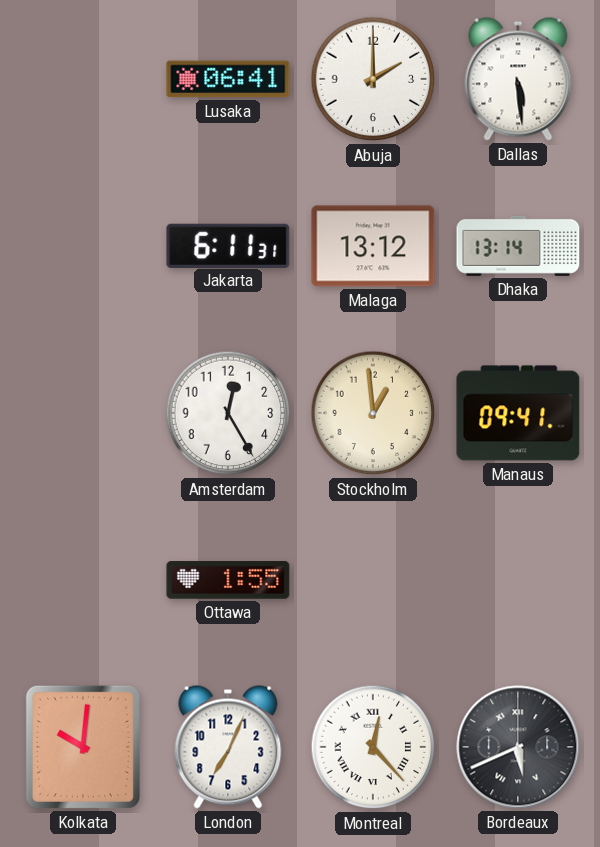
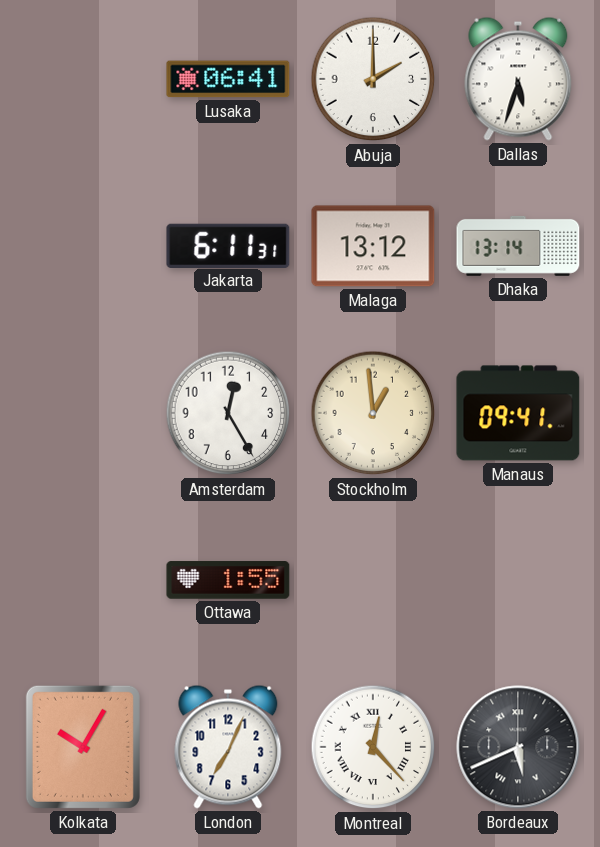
Dallas: 5:29 -> 5:33
Kolkata: 10:01 -> 10:05
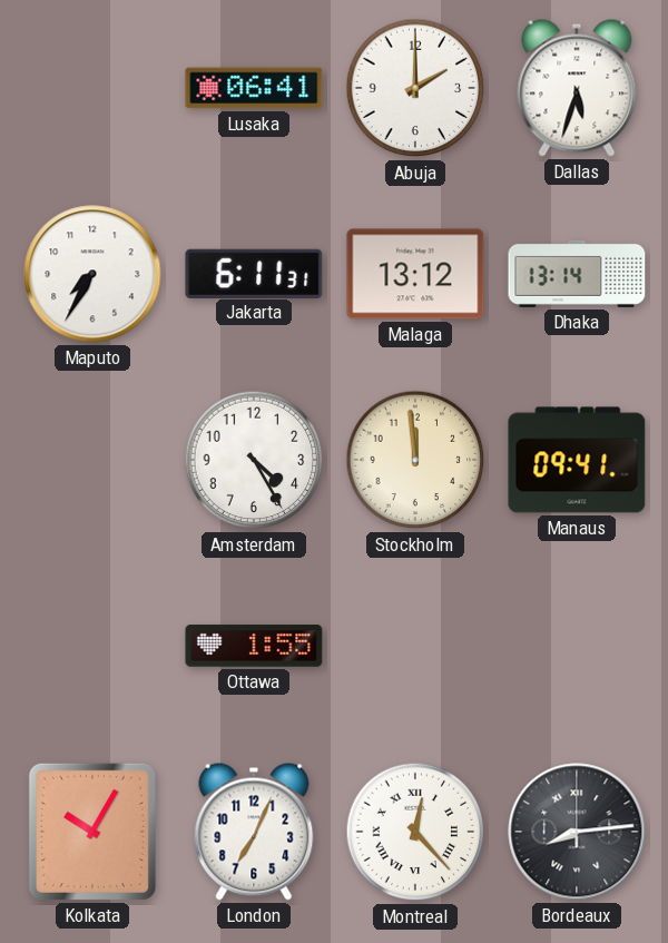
Maputo: none -> 7:35
Amsterdam: 12:25 -> 4:25
Stockholm: 12:59 -> 11:59
Bordeaux: 5:41 -> 8:14
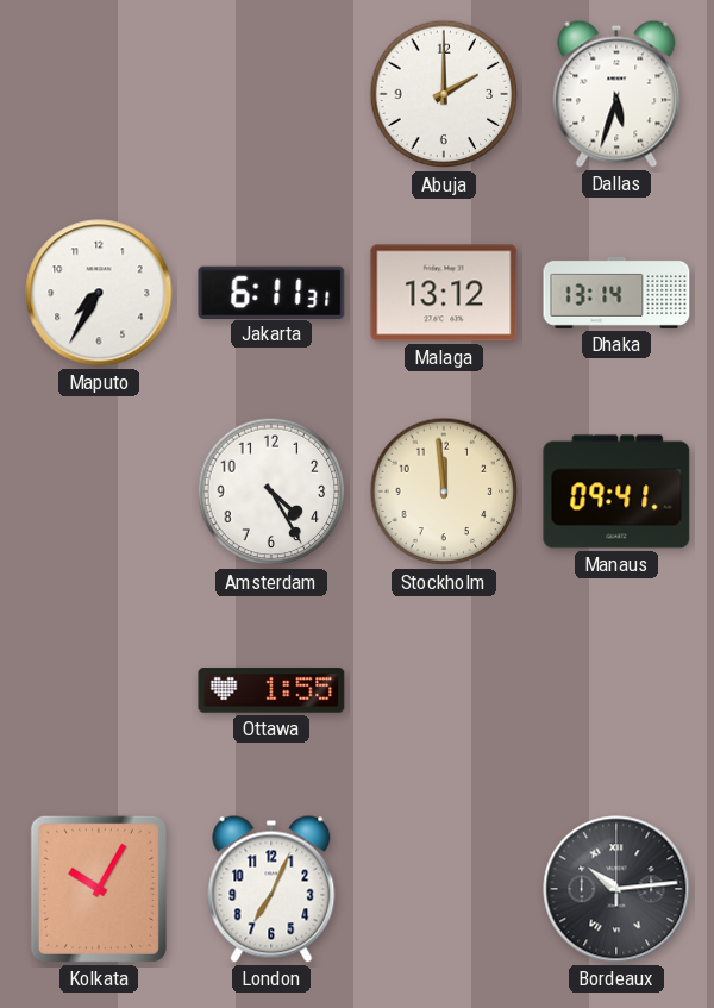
Lusaka: 06:41 -> none
Montreal: 12:23 -> none
Bordeaux: 8:14 -> 10:14
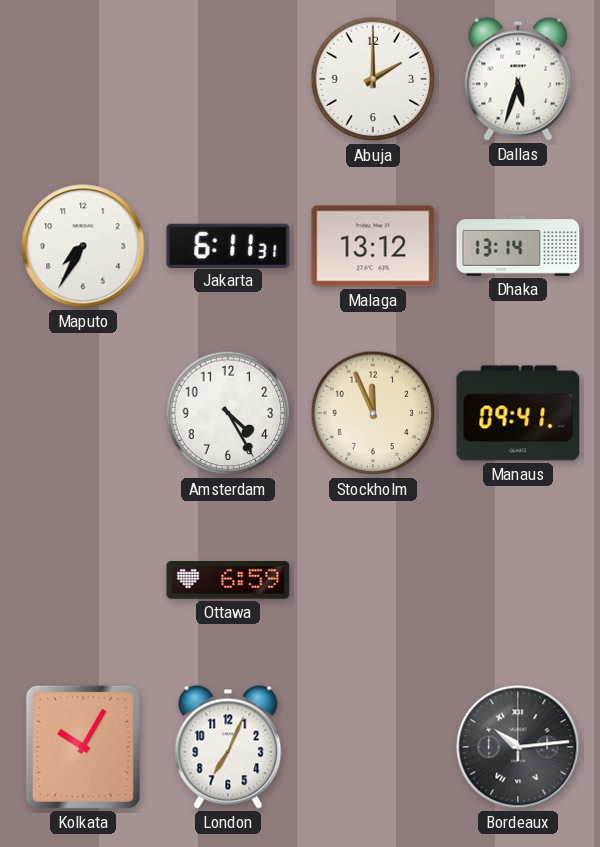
Stockholm: 11:59 -> 11:56
Ottawa: 1:55 -> 6:59
